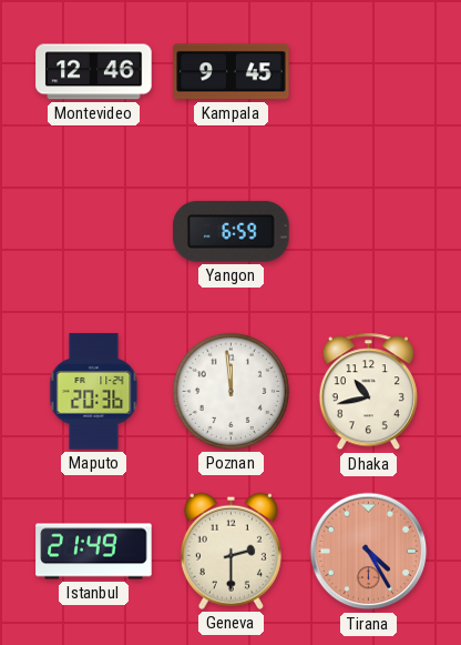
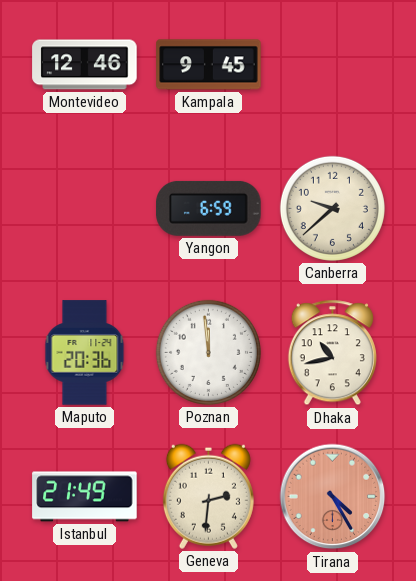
Canberra: none -> 9:38
Geneva: 2:30 -> 2:31
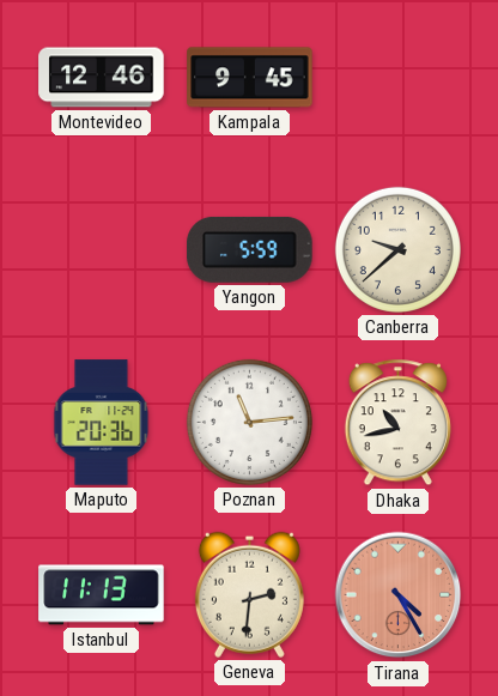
Yangon: 6:59 -> 5:59
Poznan: 11:59 -> 11:14
Istanbul: 21:49 -> 11:13
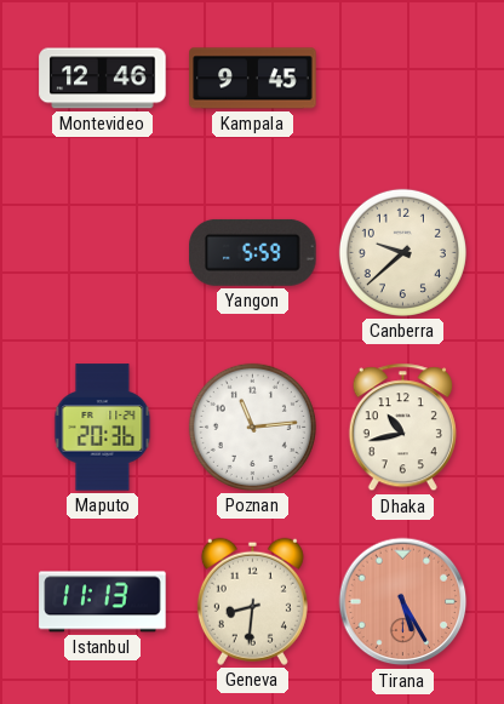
Geneva: 2:31 -> 8:31
Tirana: 4:25 -> 5:25
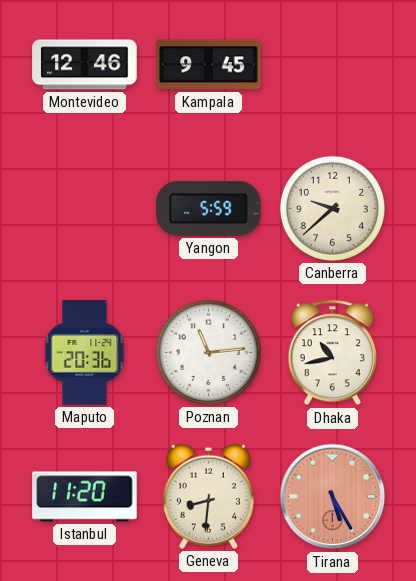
Istanbul: 11:13 -> 11:20
